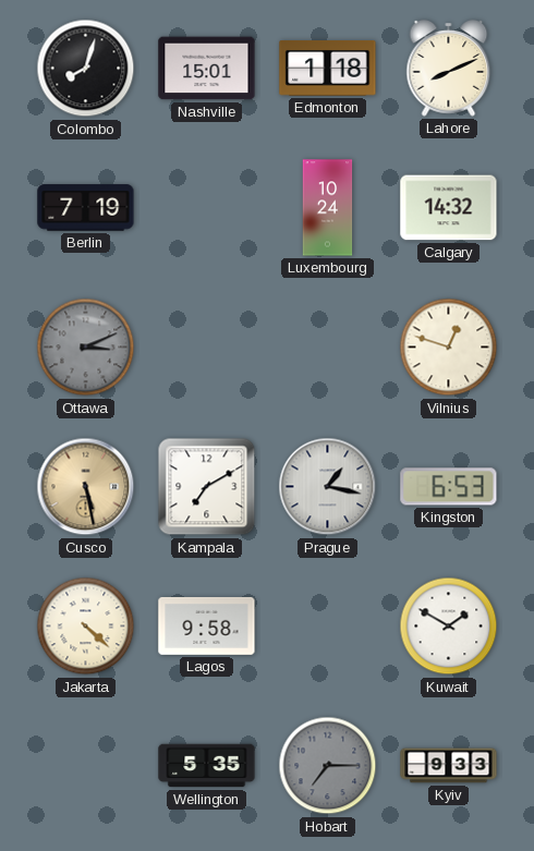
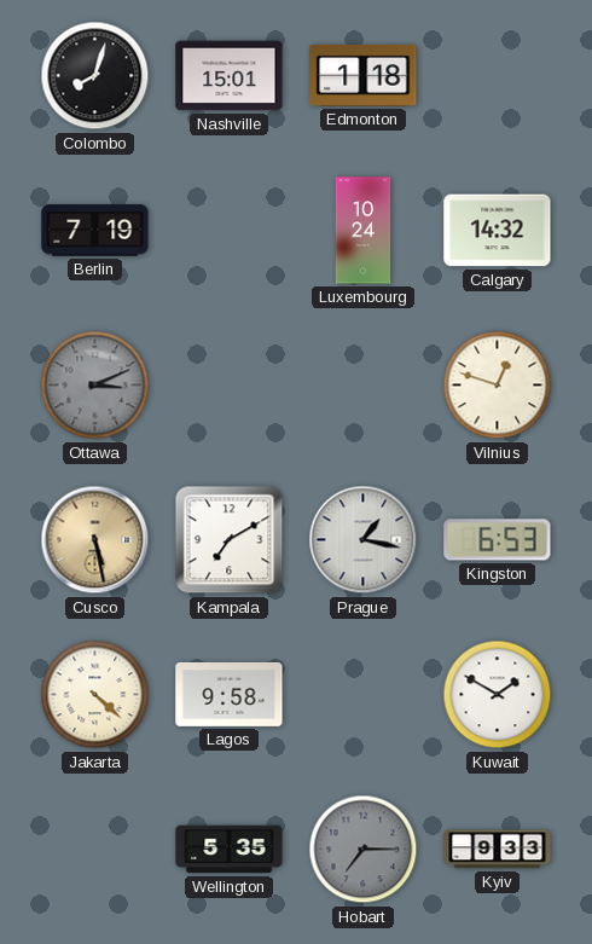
Lahore: 8:11 -> none
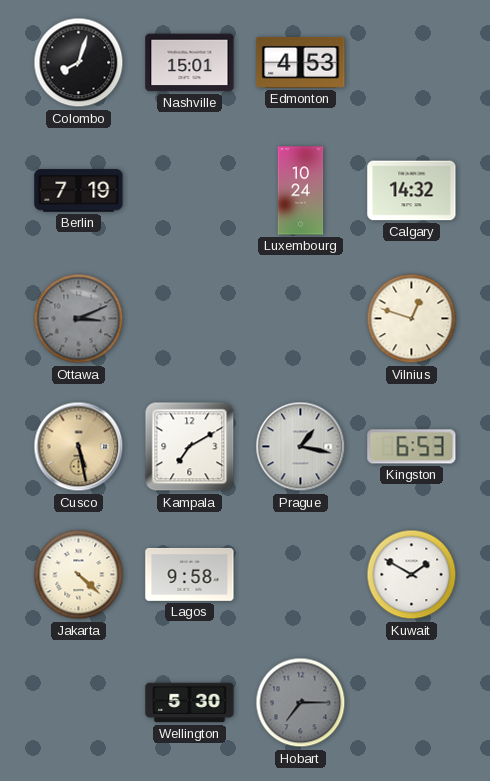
Edmonton: 1:18 -> 4:53
Wellington: 5:35 -> 5:30
Kyiv: 9:33 -> none
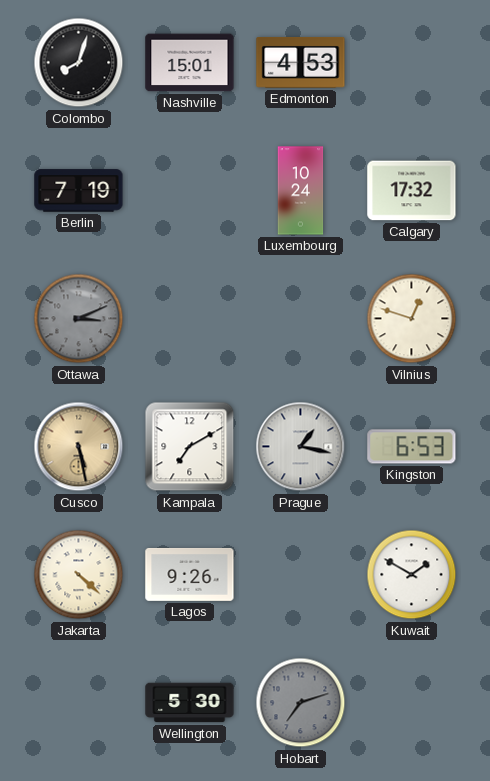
Calgary: 14:32 -> 17:32
Lagos: 9:58 -> 9:26
Hobart: 7:15 -> 7:12
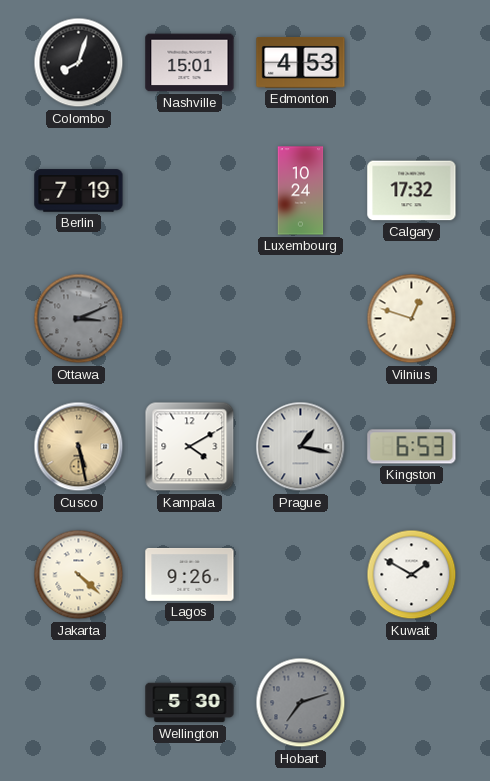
Kampala: 7:10 -> 4:10
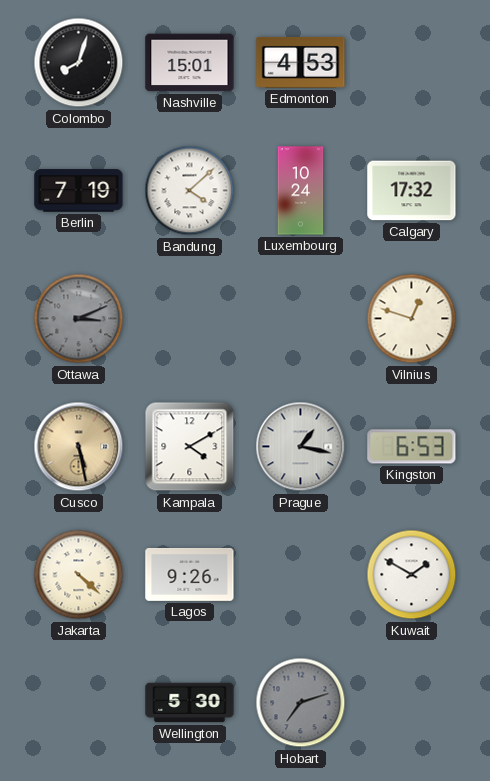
Bandung: none -> 4:08
